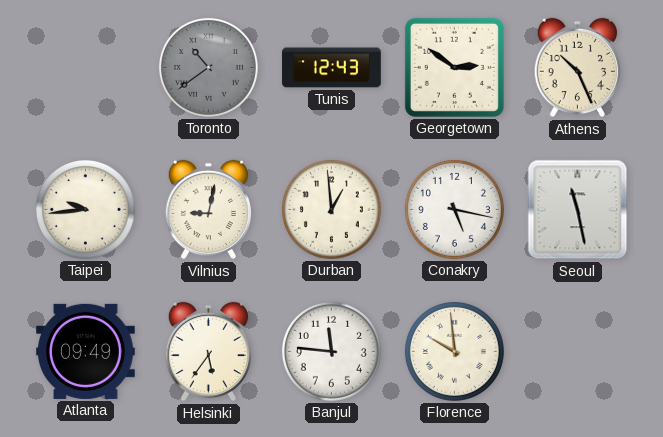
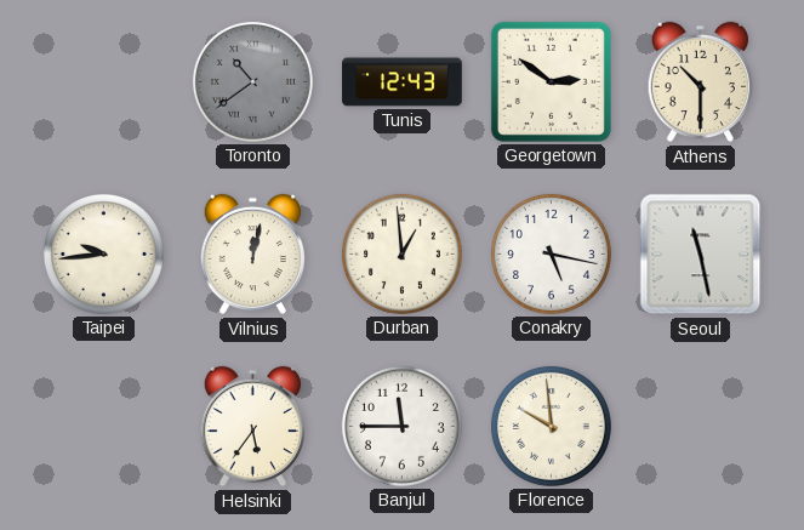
Athens: 10:26 -> 10:30
Vilnius: 9:02 -> 12:02
Atlanta: 09:49 -> none
Banjul: 11:46 -> 11:45
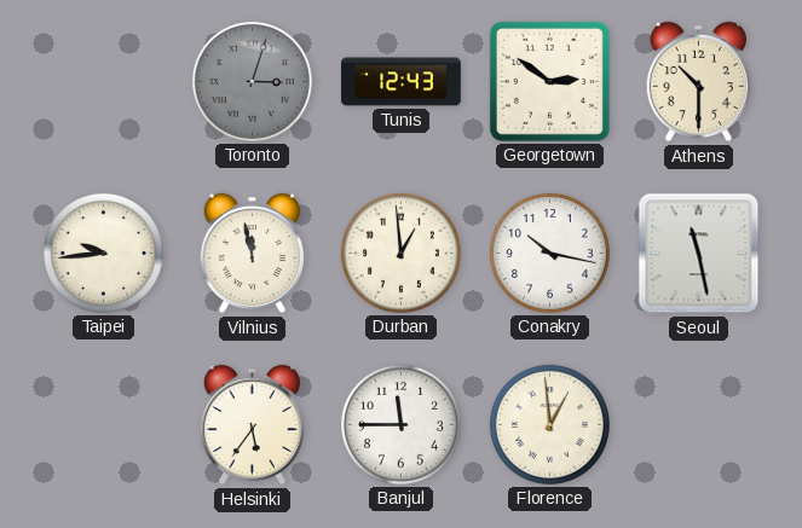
Toronto: 10:39 -> 3:03
Vilnius: 12:02 -> 11:58
Conakry: 5:17 -> 10:17
Florence: 9:59 -> 12:59
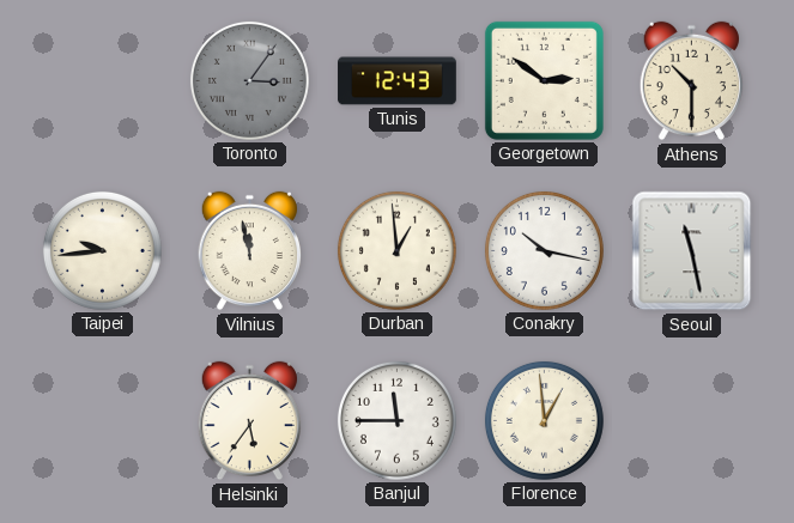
Toronto: 3:03 -> 3:06
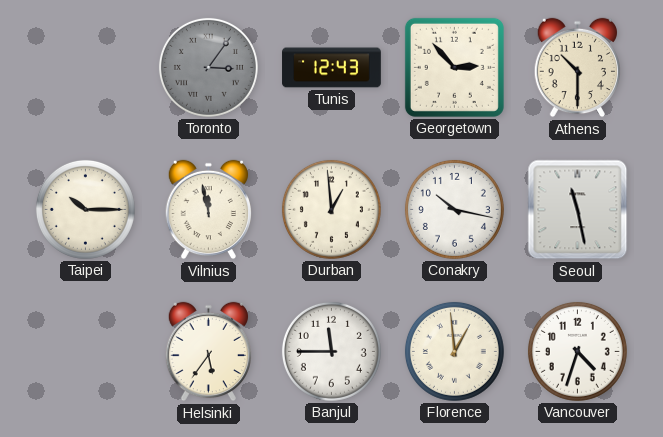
Georgetown: 2:51 -> 2:53
Taipei: 9:44 -> 10:15
Vancouver: none -> 4:33
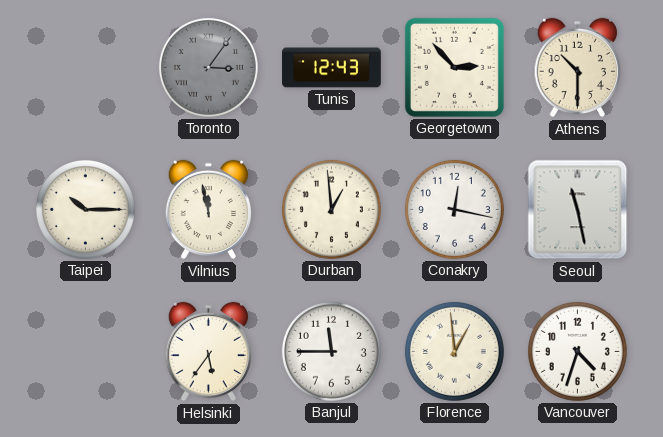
Conakry: 10:17 -> 12:17
